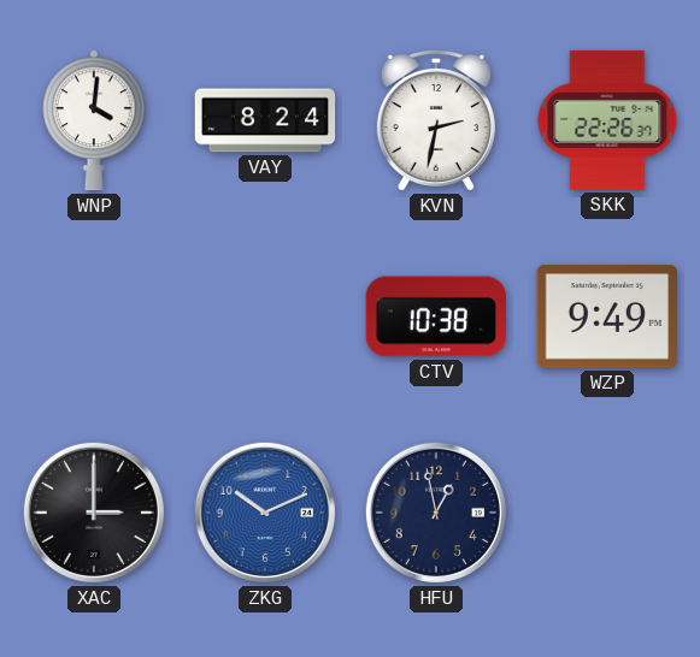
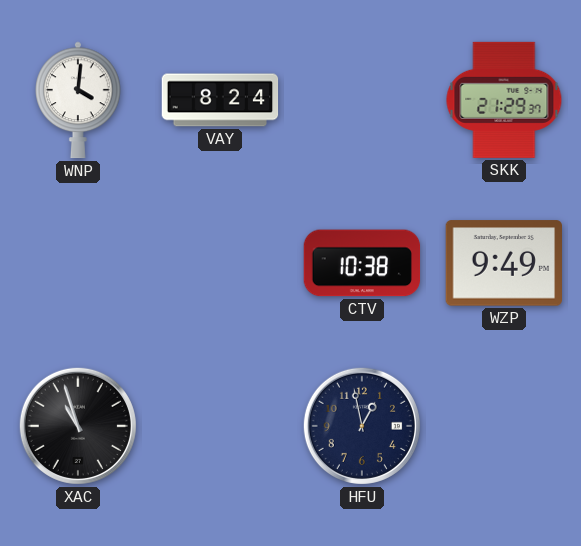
KVN: 2:32 -> none
SKK: 22:26 -> 21:29
XAC: 3:00 -> 10:57
ZKG: 10:11 -> none
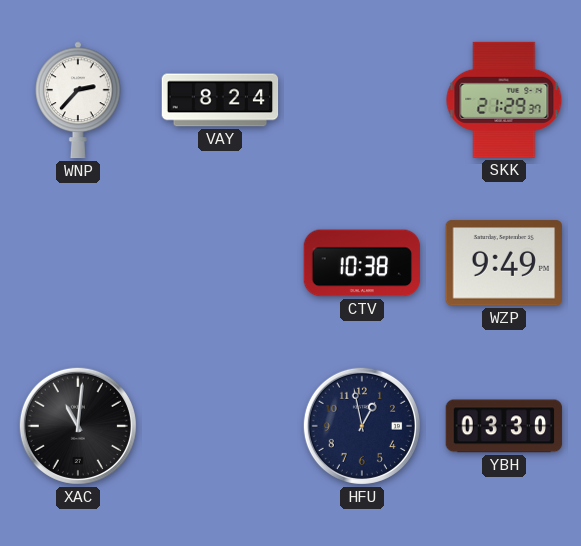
WNP: 4:01 -> 2:37
XAC: 10:57 -> 11:01
YBH: none -> 03:30
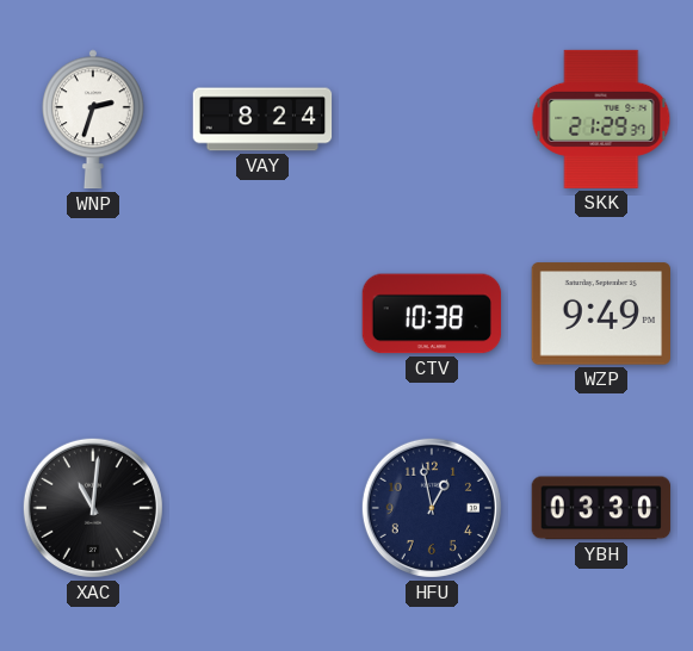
WNP: 2:37 -> 2:33
